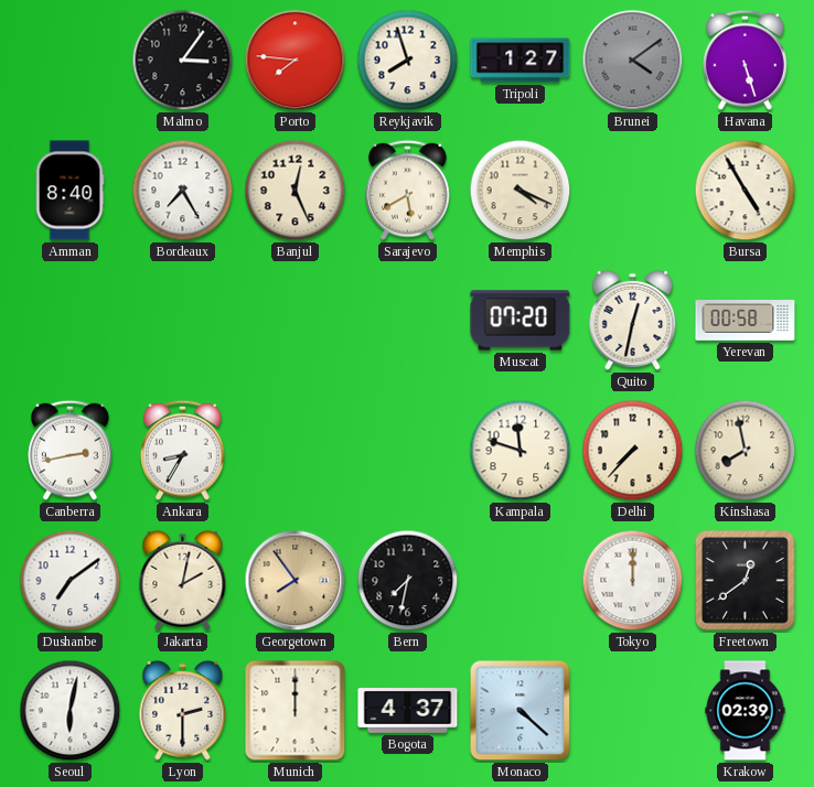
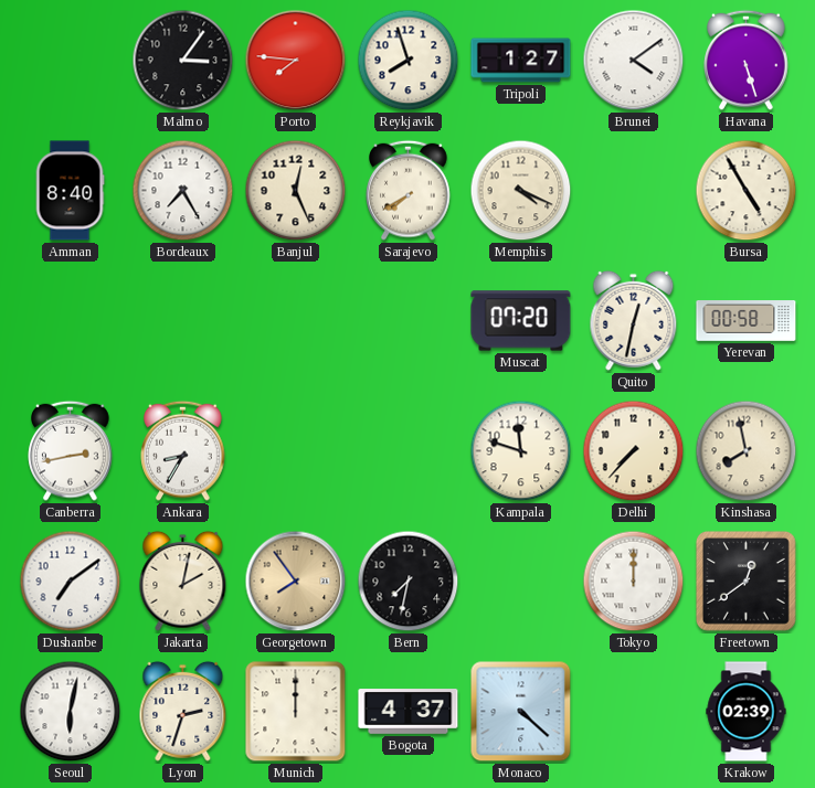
Brunei dial: grey -> white
Sarajevo: 5:40 -> 7:40
Lyon: 2:30 -> 2:33
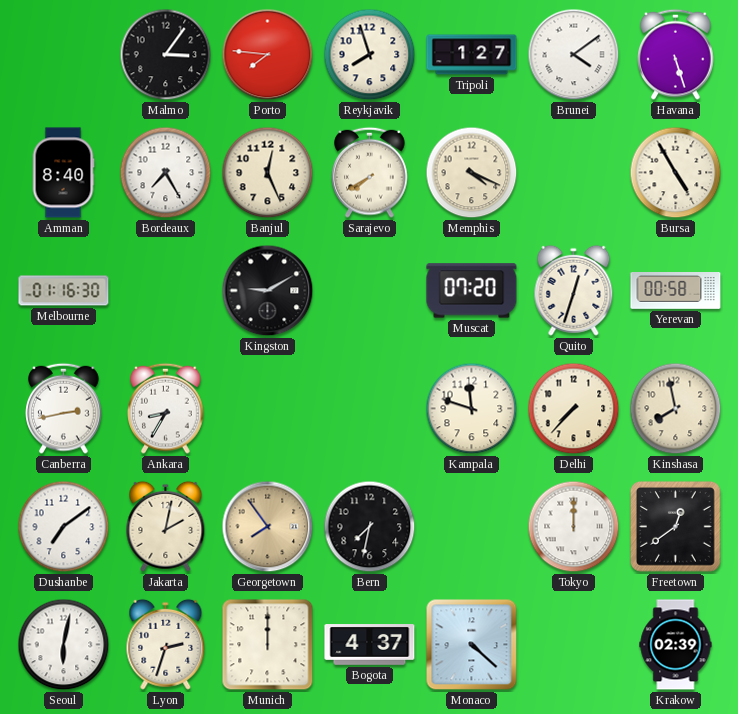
Melbourne: none -> 01:16
Kingston: none -> 9:10
Quito: 12:32 -> 12:33
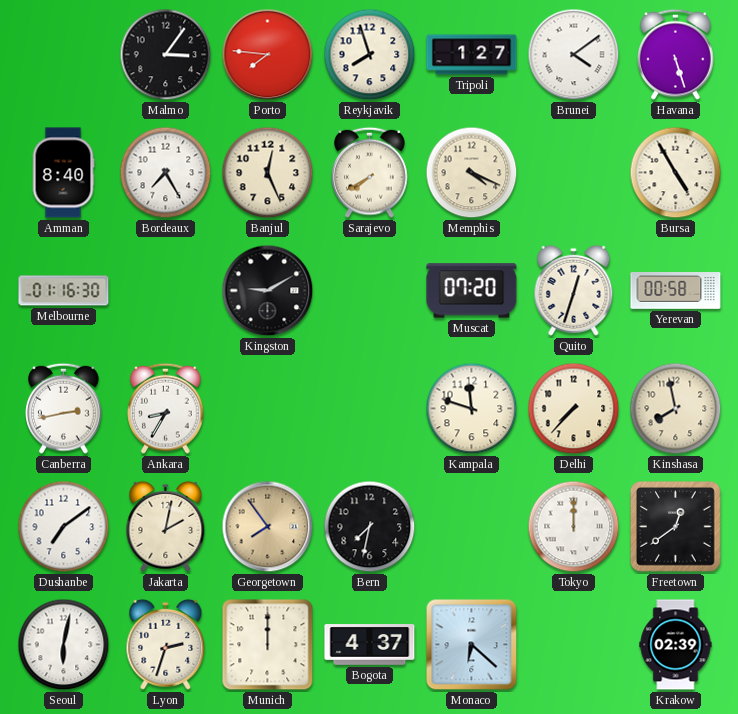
Monaco: 4:22 -> 6:22
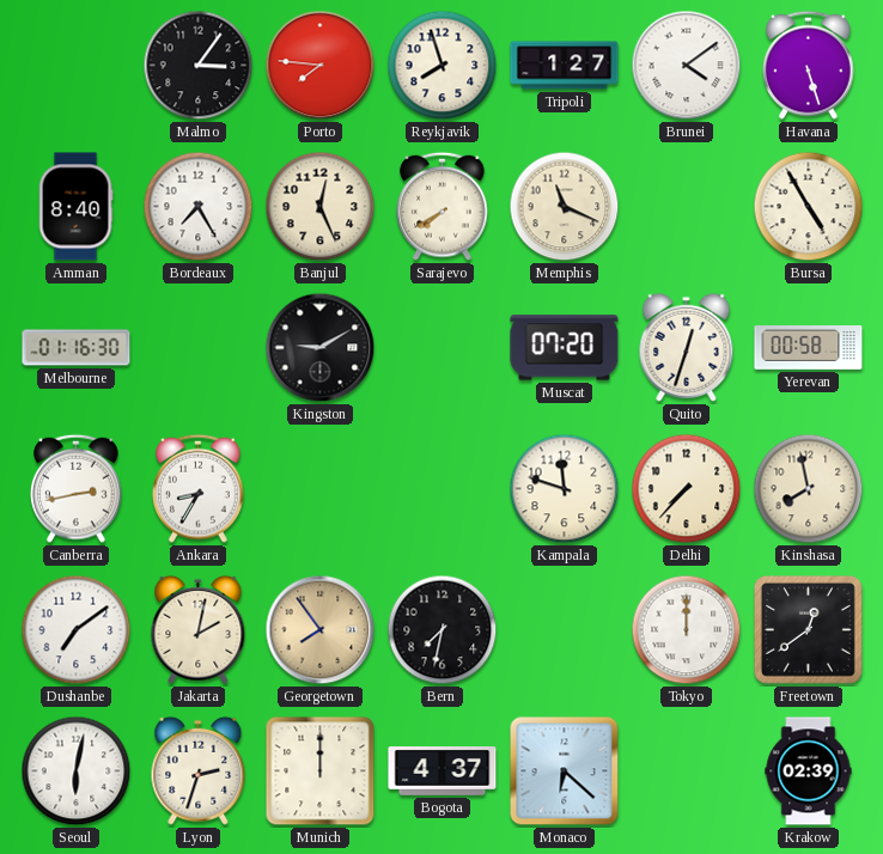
Memphis: 4:19 -> 11:19
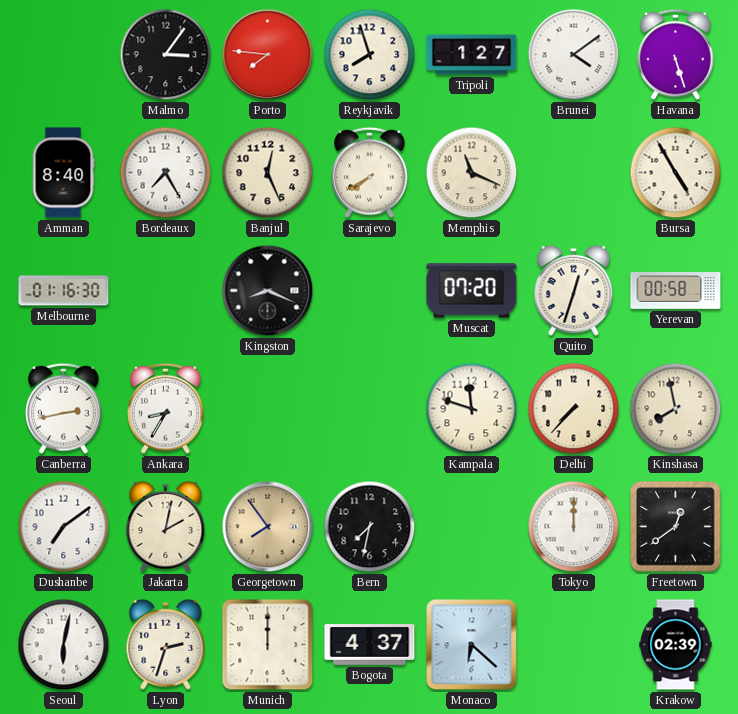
Kingston: 9:10 -> 8:19
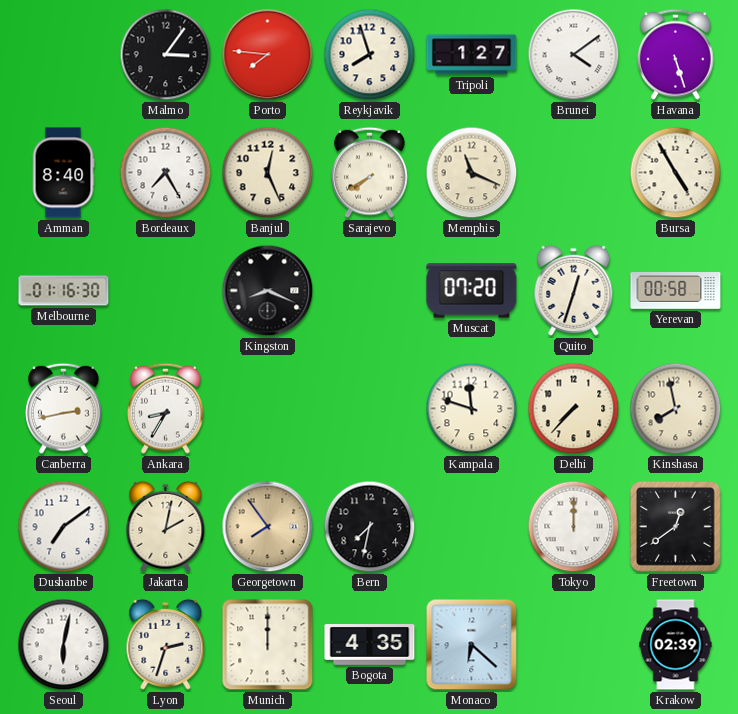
Bogota: 4:37 -> 4:35
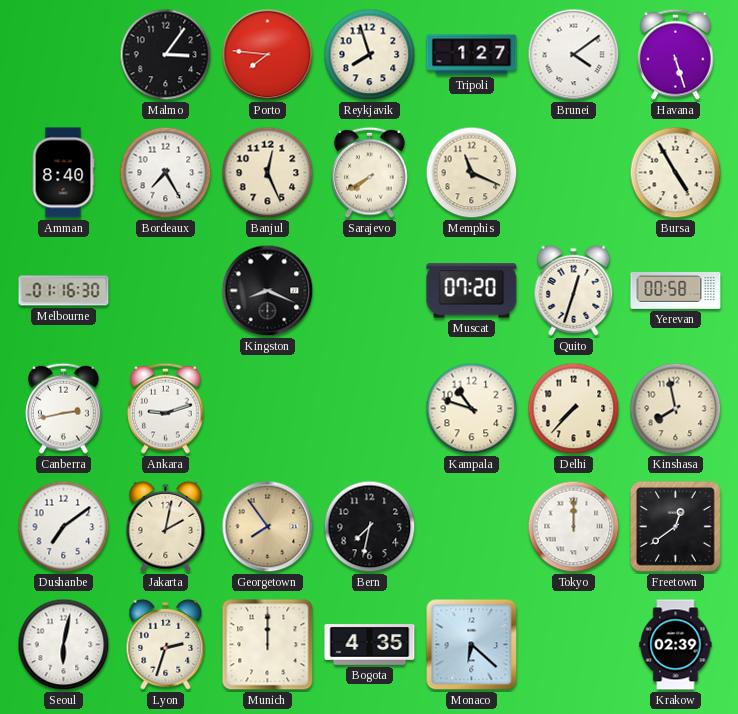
Ankara: 8:35 -> 9:12
Kampala: 11:48 -> 10:48
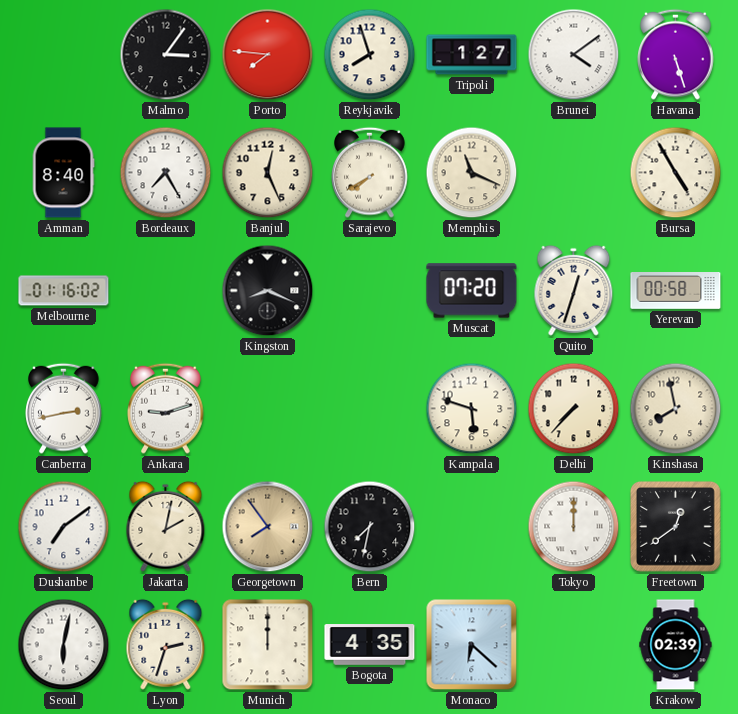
Melbourne: 01:16:30 -> 01:16:02
Kampala: 10:48 -> 5:48
